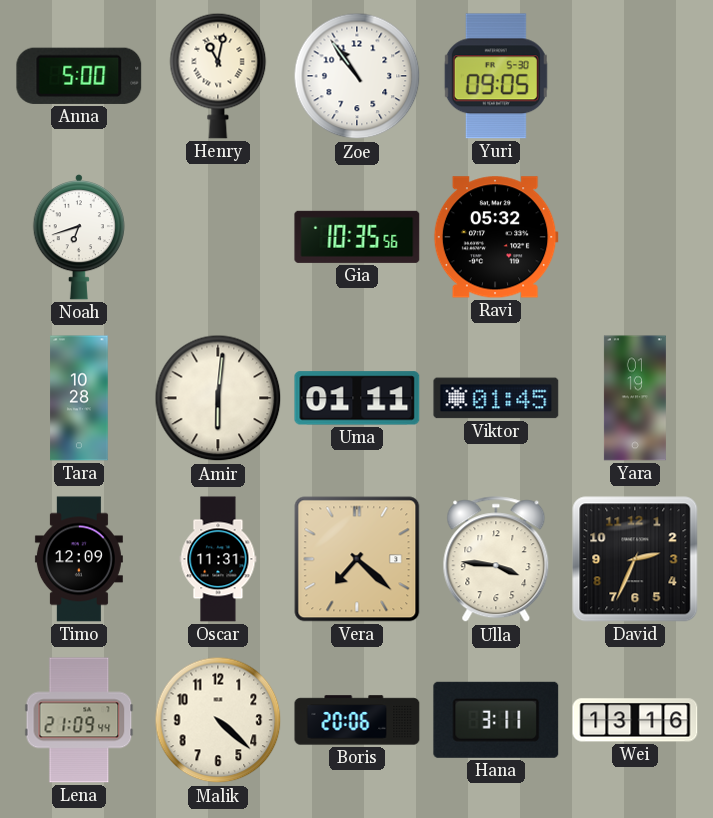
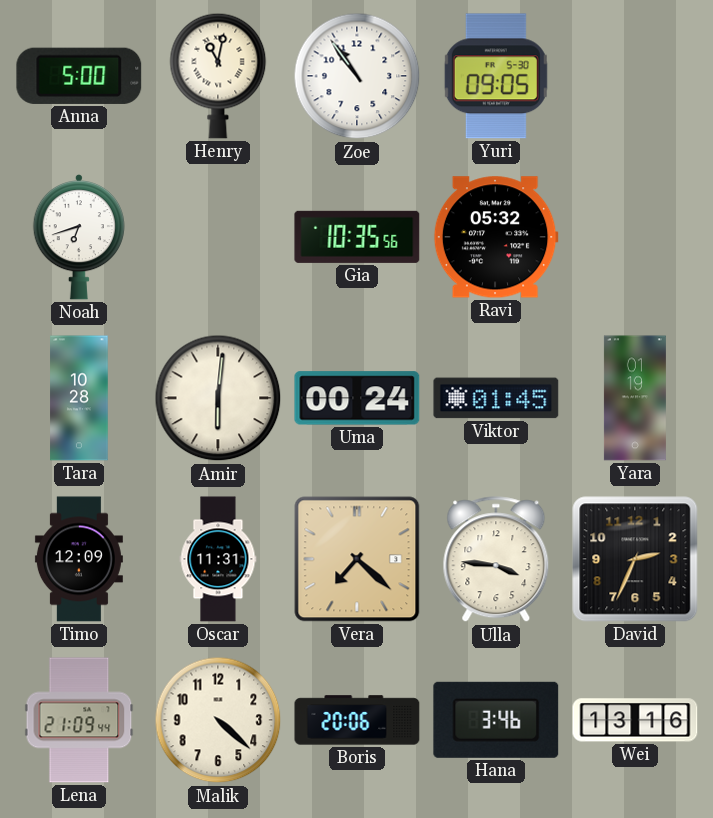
Uma: 01:11 -> 00:24
Hana: 3:11 -> 3:46
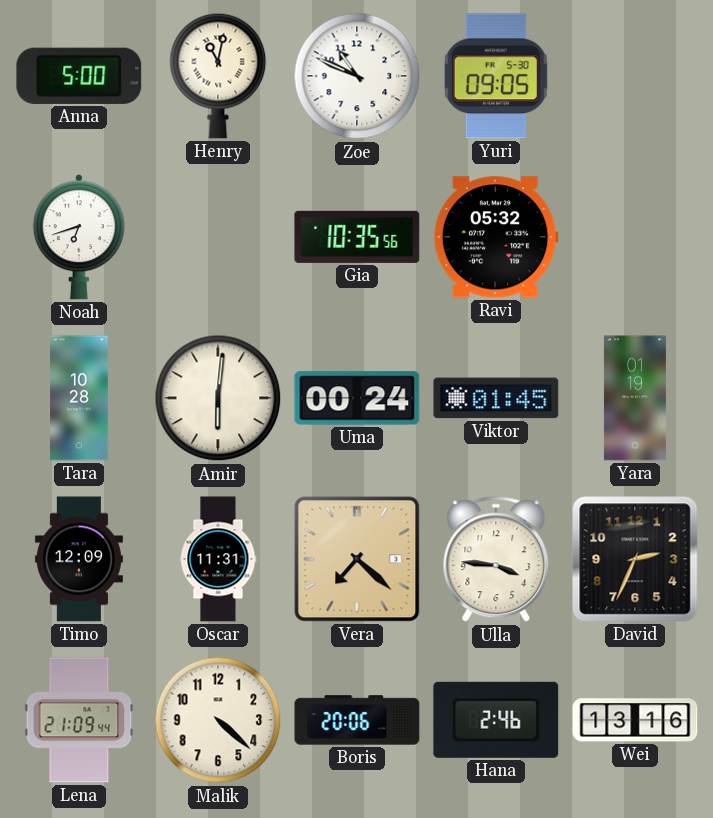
Zoe: 10:54 -> 10:49
Hana: 3:46 -> 2:46
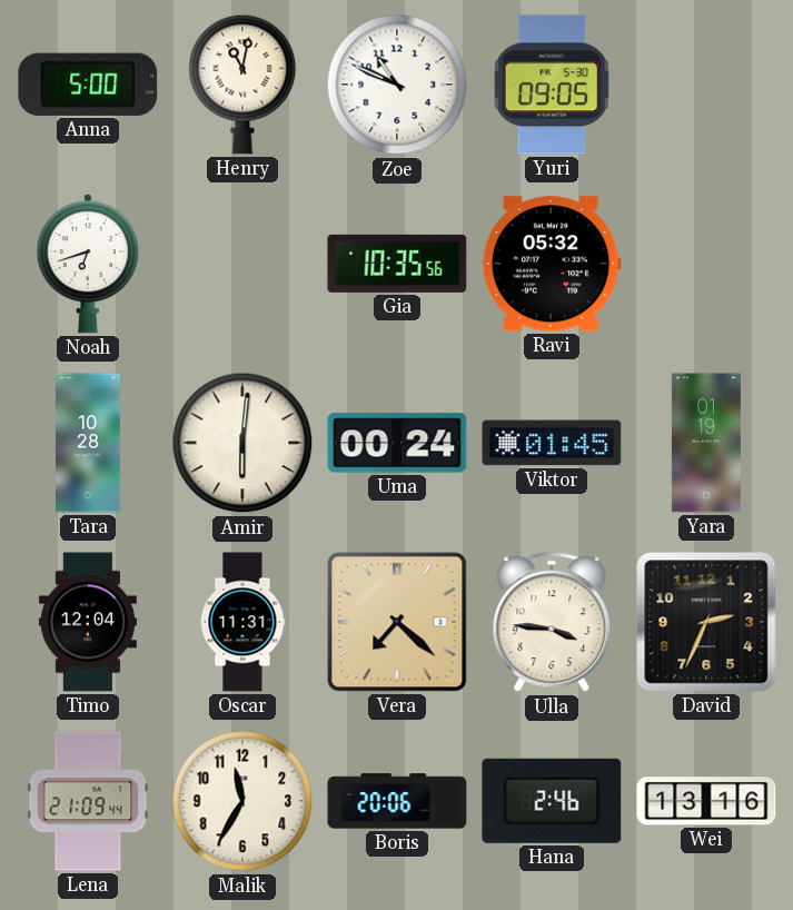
Timo: 12:09 -> 12:04
Malik: 4:22 -> 11:35
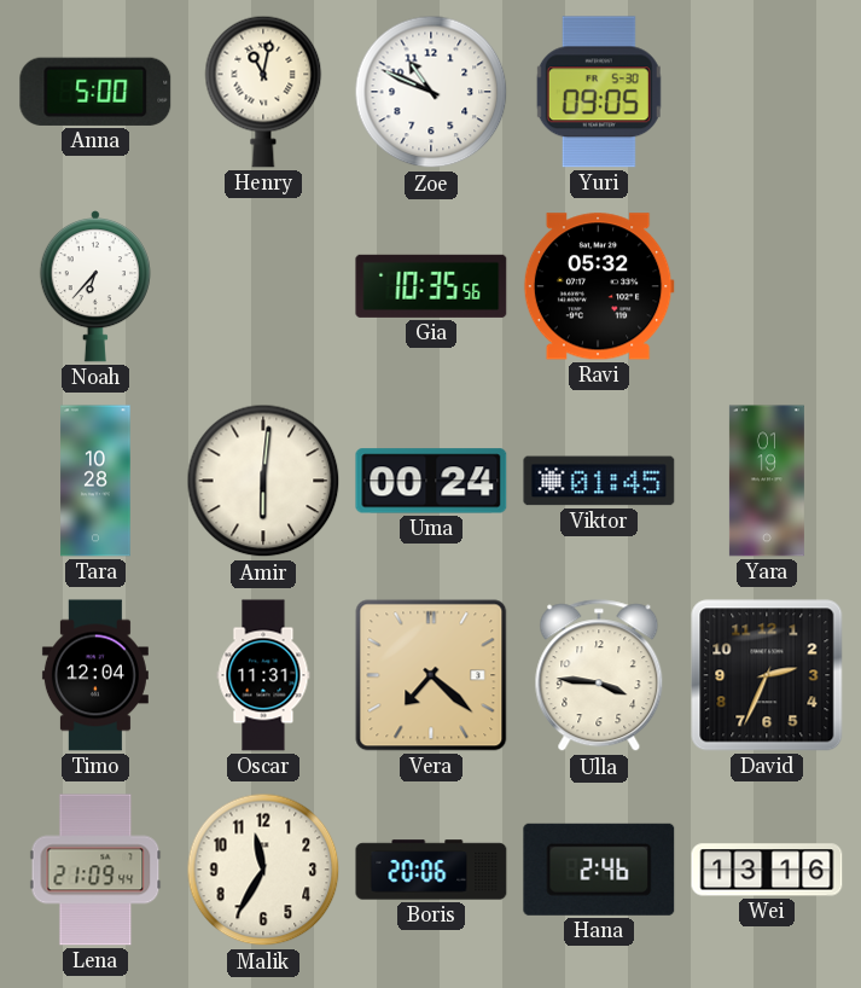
Noah: 6:42 -> 6:37
